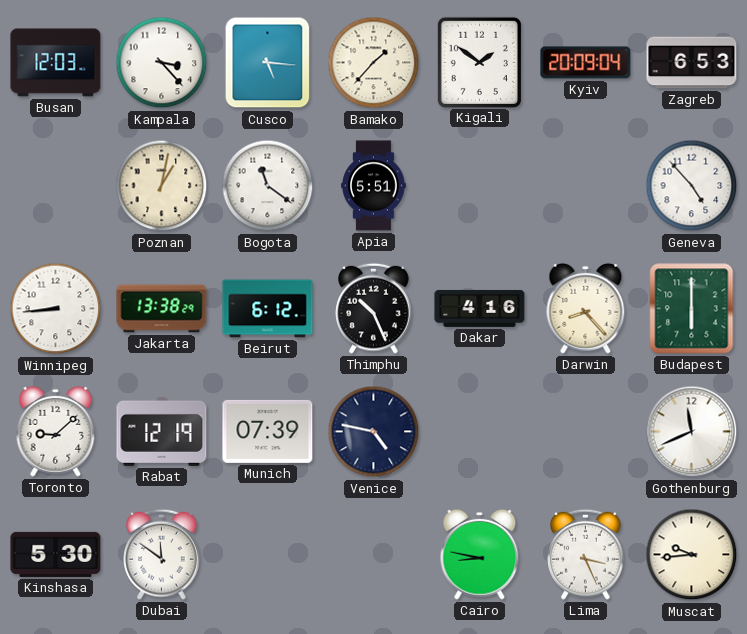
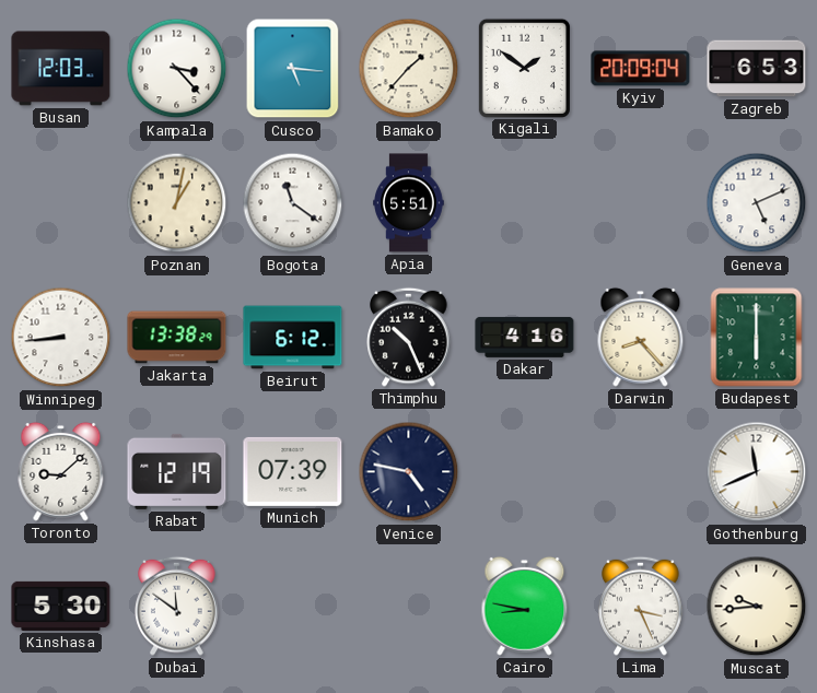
Geneva: 4:53 -> 5:11
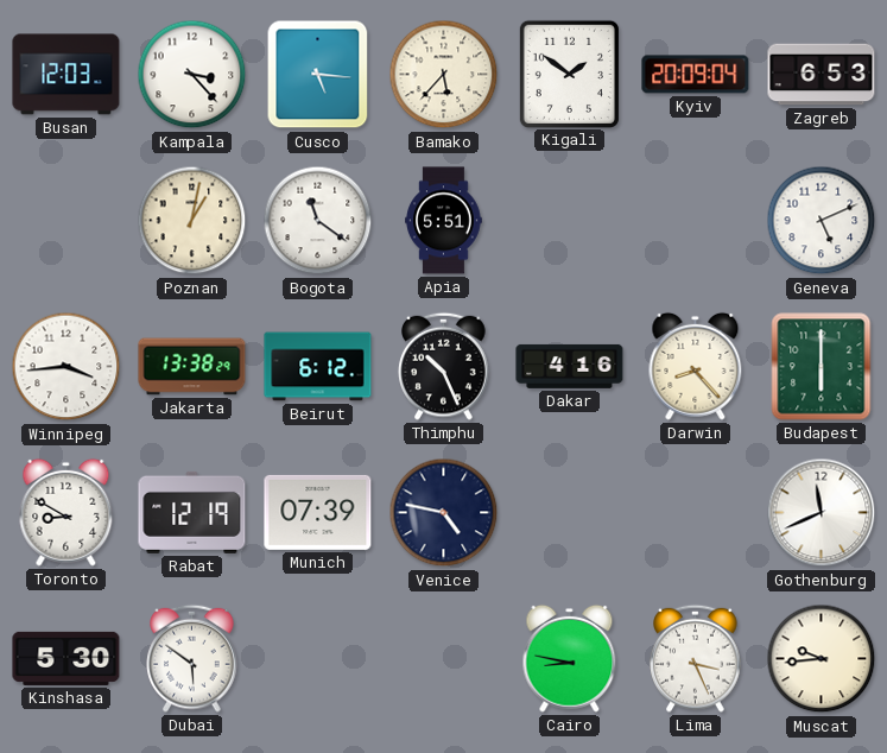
Bamako: 1:37 -> 5:37
Winnipeg: 8:44 -> 3:44
Toronto: 9:08 -> 8:50
Dubai: 11:51 -> 5:51
